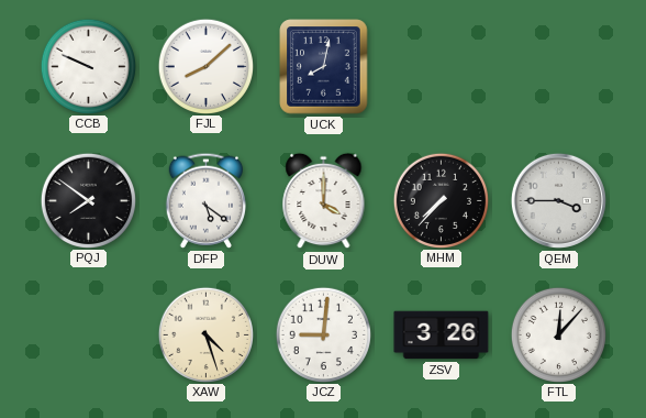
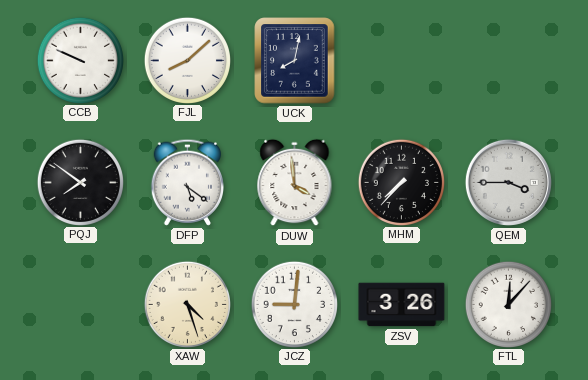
DUW: 4:00 -> 3:59
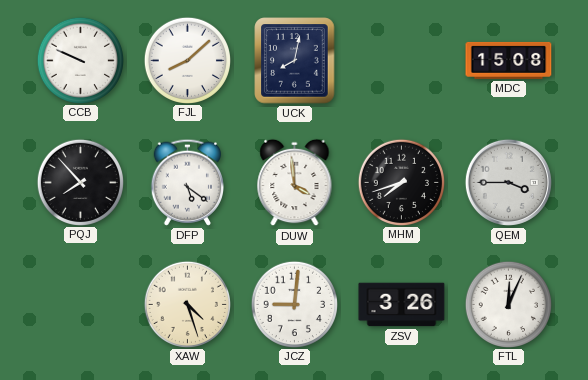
MDC: none -> 15:08
PQJ: 7:51 -> 7:53
MHM: 7:37 -> 7:42
FTL: 12:07 -> 12:04
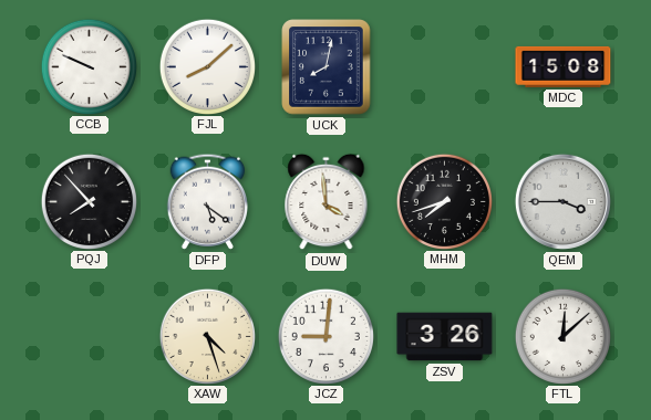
FTL: 12:04 -> 12:08
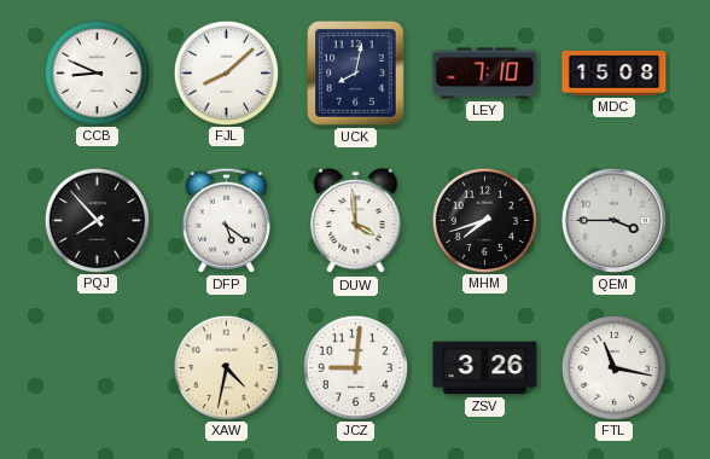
CCB: 9:49 -> 8:49
LEY: none -> 7:10
XAW: 4:27 -> 4:32
FTL: 12:08 -> 11:17
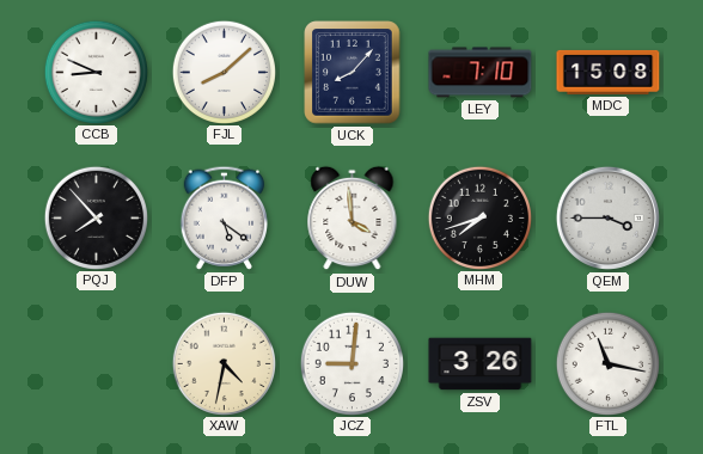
UCK: 8:02 -> 8:07
